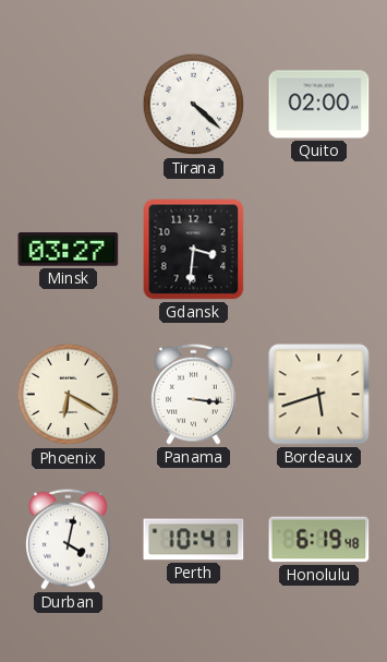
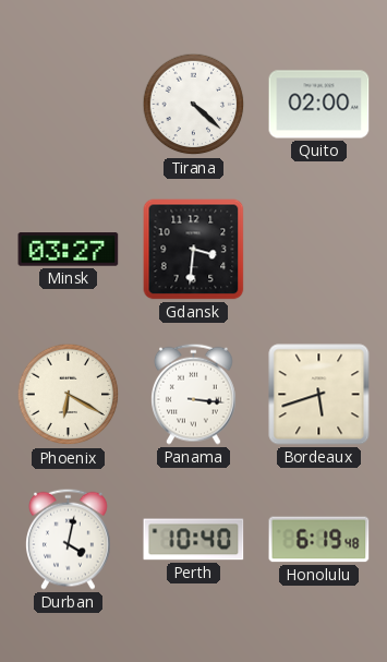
Perth: 10:41 -> 10:40
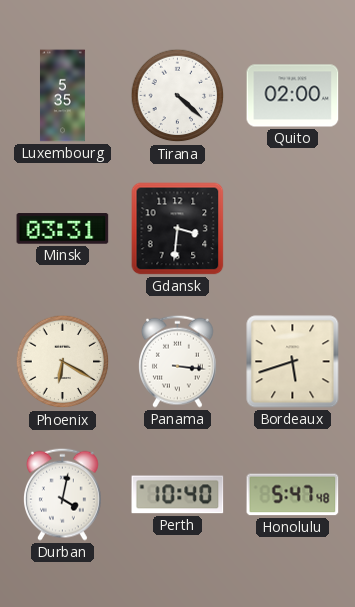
Luxembourg: none -> 5:35
Minsk: 03:27 -> 03:31
Honolulu: 6:19 -> 5:47
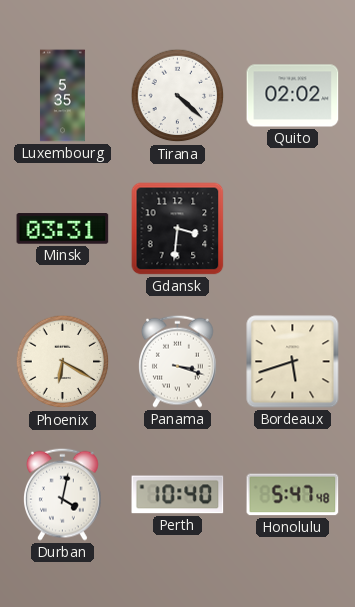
Quito: 02:00 -> 02:02
Panama: 3:16 -> 3:18
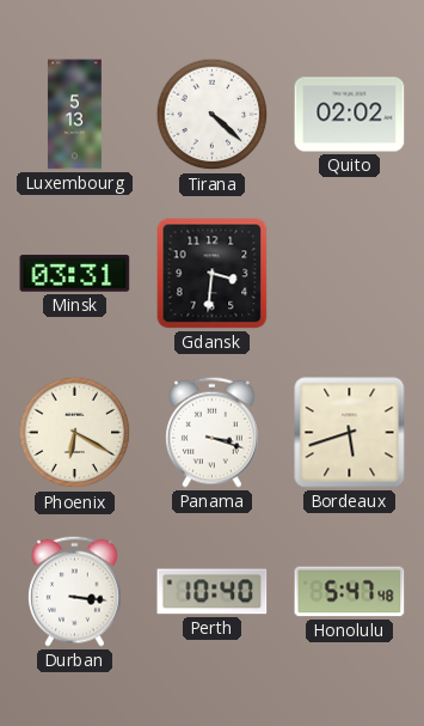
Luxembourg: 5:35 -> 5:13
Durban: 4:02 -> 3:16
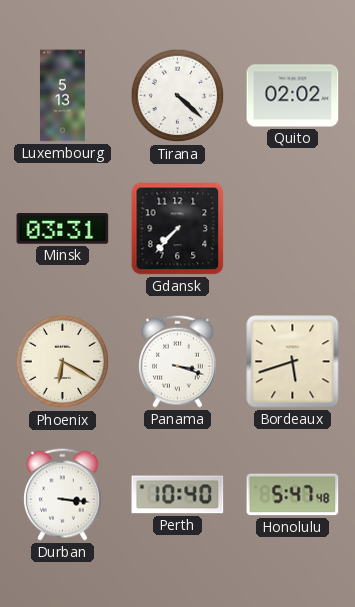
Gdansk: 3:31 -> 7:37
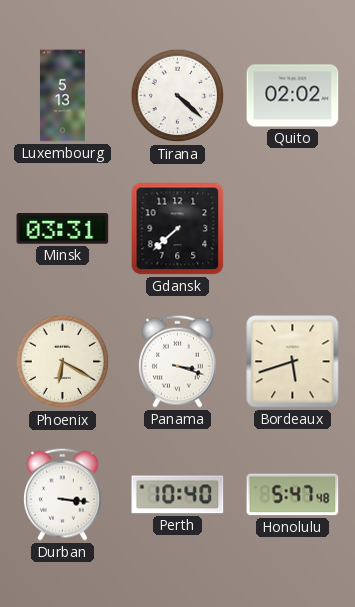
Gdansk: 7:37 -> 7:38
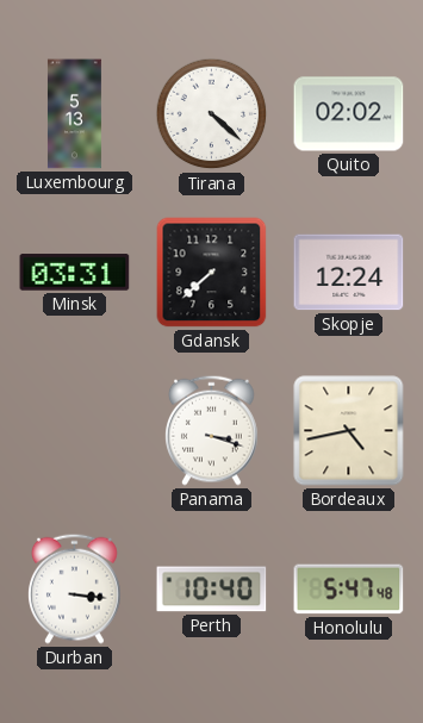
Skopje: none -> 12:24
Phoenix: 6:20 -> none
Bordeaux: 5:42 -> 4:43
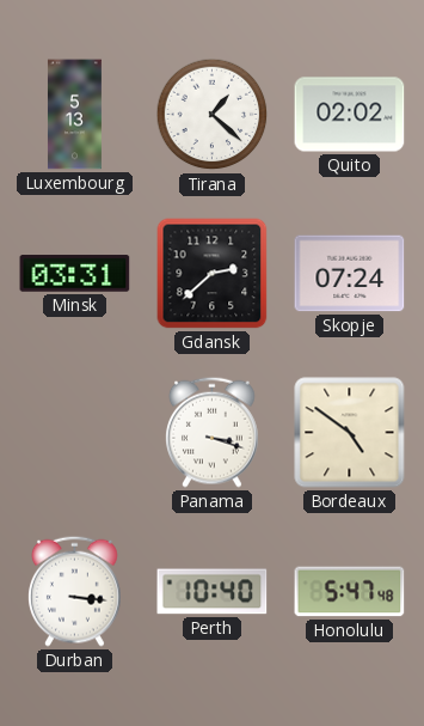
Tirana: 4:22 -> 1:22
Gdansk: 7:38 -> 2:38
Skopje: 12:24 -> 07:24
Bordeaux: 4:43 -> 4:51
